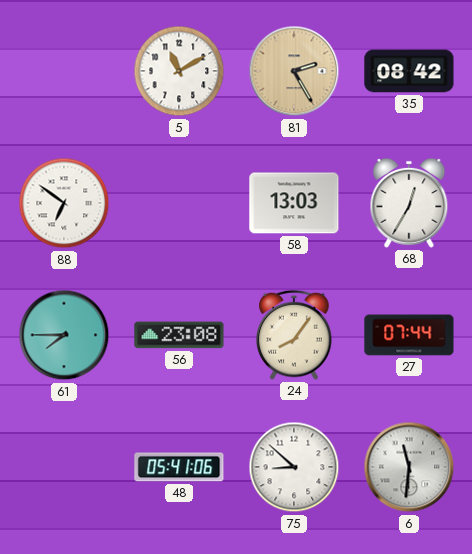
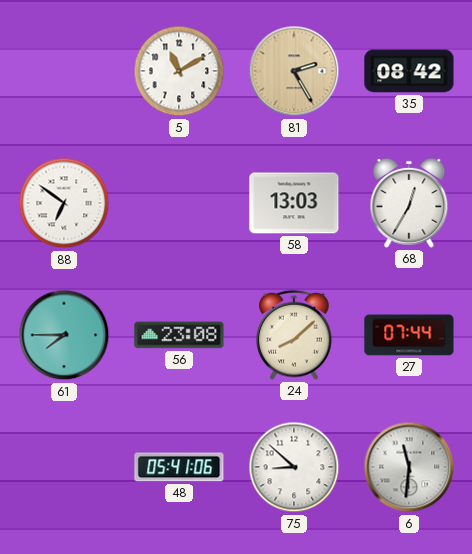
24: 8:06 -> 8:08
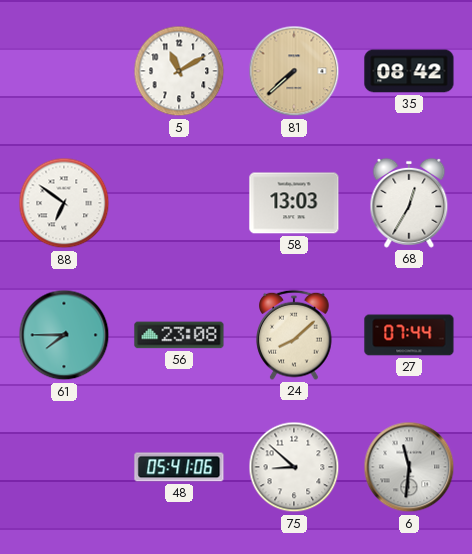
81: 2:25 -> 7:38
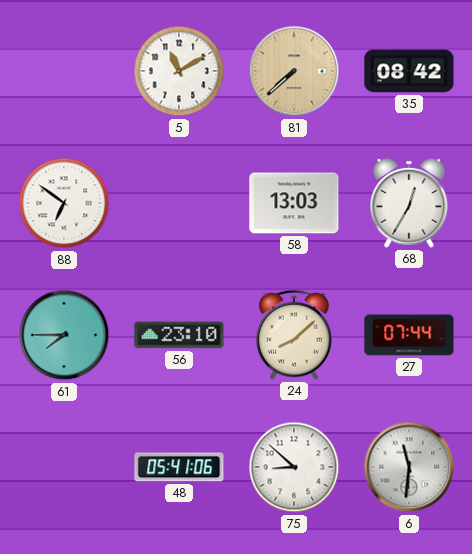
56: 23:08 -> 23:10
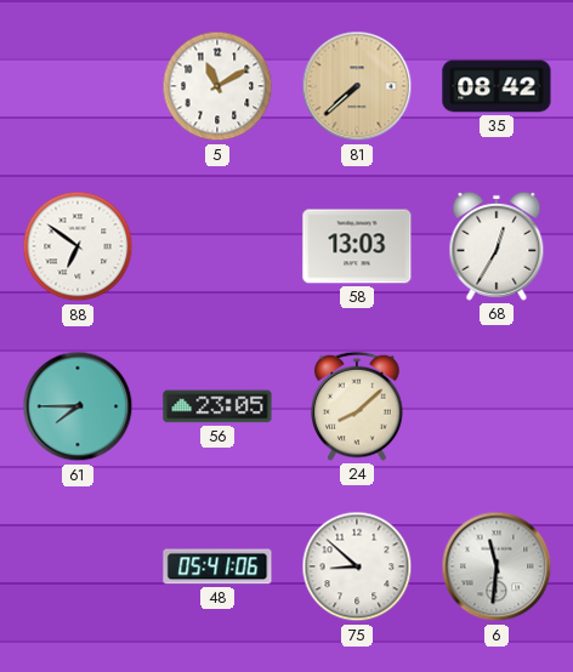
56: 23:10 -> 23:05
27: 07:44 -> none
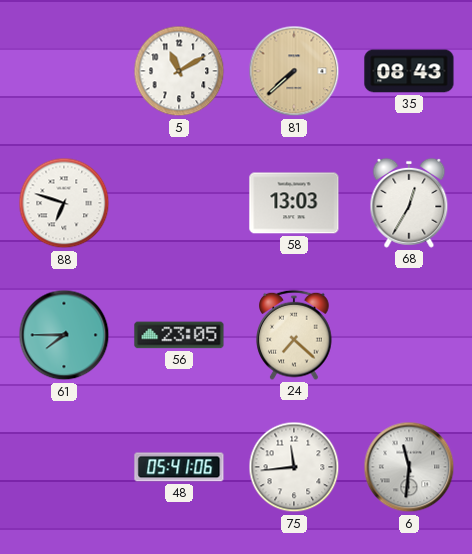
35: 08:42 -> 08:43
88: 6:51 -> 6:48
24: 8:08 -> 7:22
75: 8:52 -> 11:44
